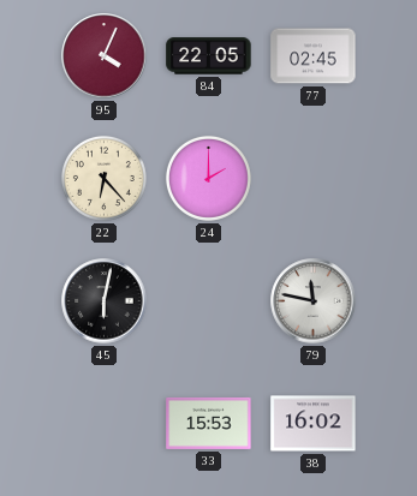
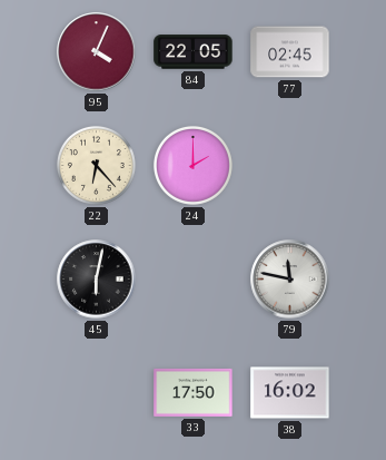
33: 15:53 -> 17:50
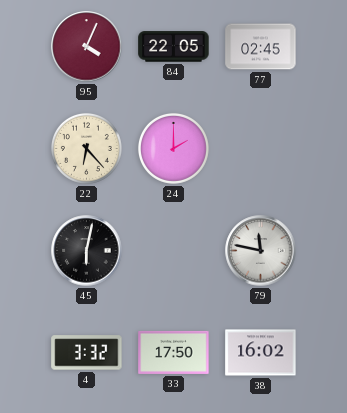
4: none -> 3:32
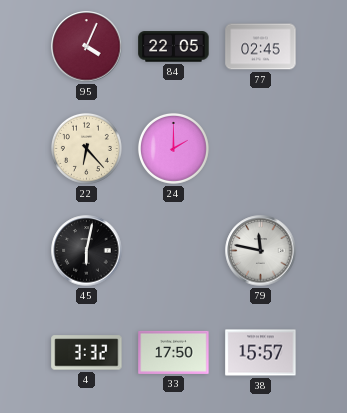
38: 16:02 -> 15:57
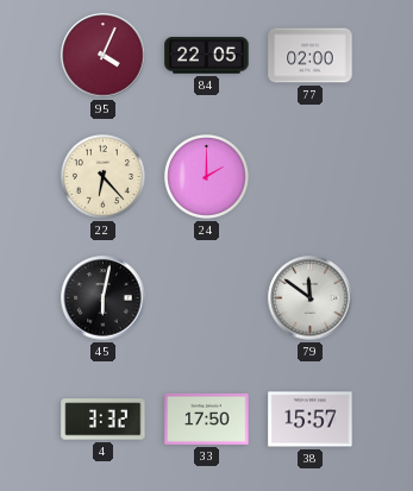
77: 02:45 -> 02:00
79: 11:47 -> 11:51
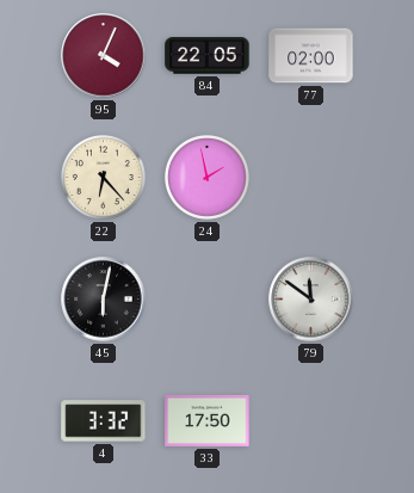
24: 2:00 -> 1:58
38: 15:57 -> none
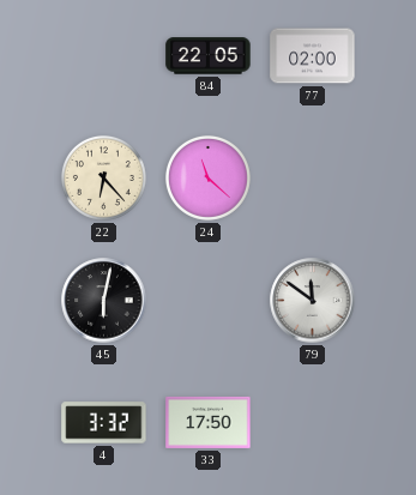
95: 4:04 -> none
24: 1:58 -> 11:22
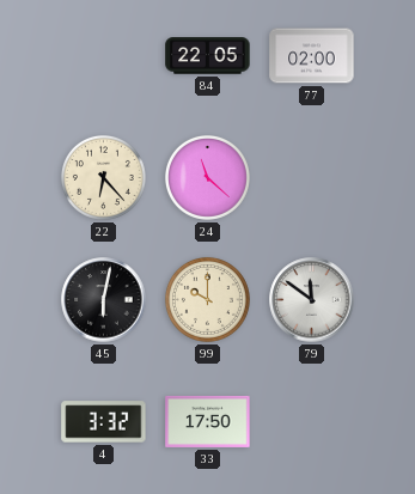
99: none -> 10:00
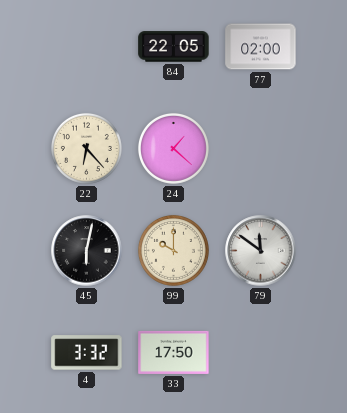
24: 11:22 -> 1:22
